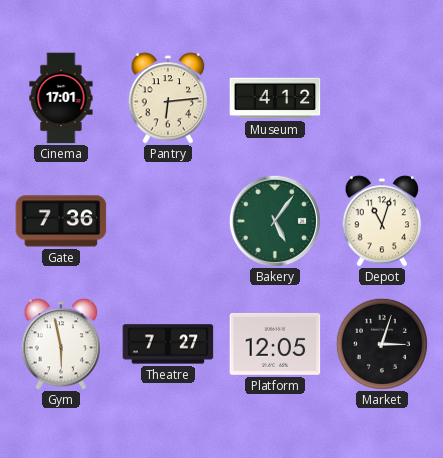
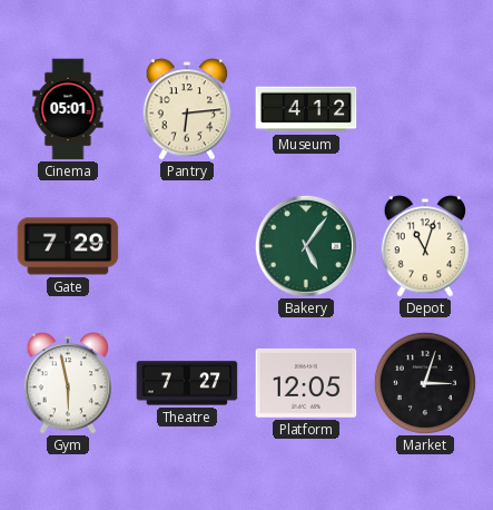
Cinema: 17:01 -> 05:01
Gate: 7:36 -> 7:29
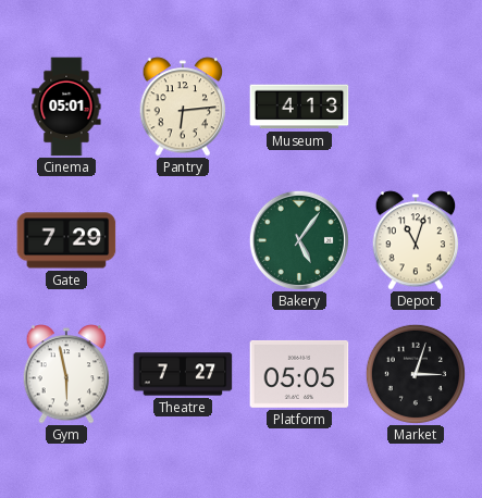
Museum: 4:12 -> 4:13
Platform: 12:05 -> 05:05
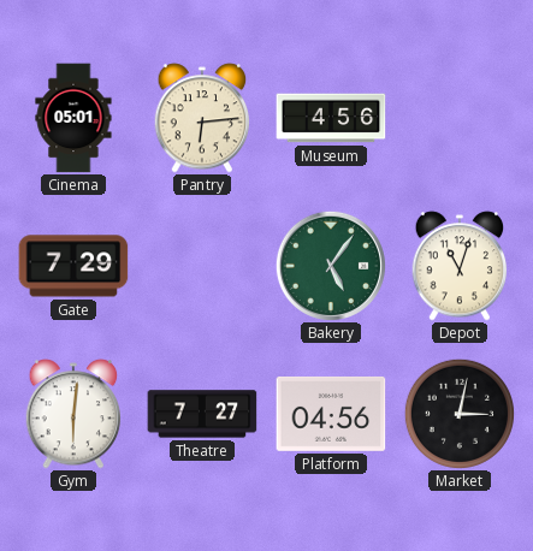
Museum: 4:13 -> 4:56
Gym: 5:58 -> 6:01
Platform: 05:05 -> 04:56
Market: 3:03 -> 3:02
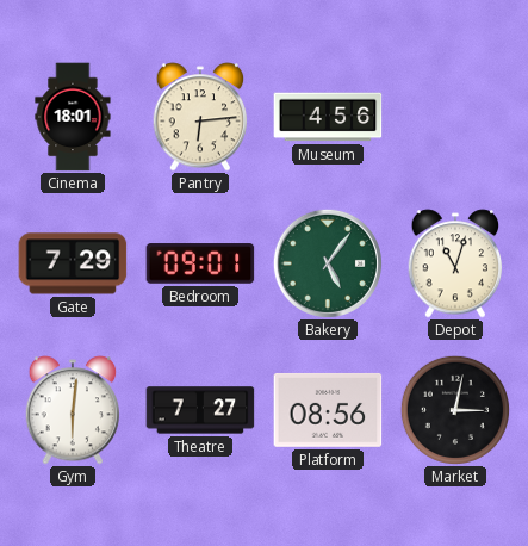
Cinema: 05:01 -> 18:01
Bedroom: none -> 09:01
Platform: 04:56 -> 08:56
